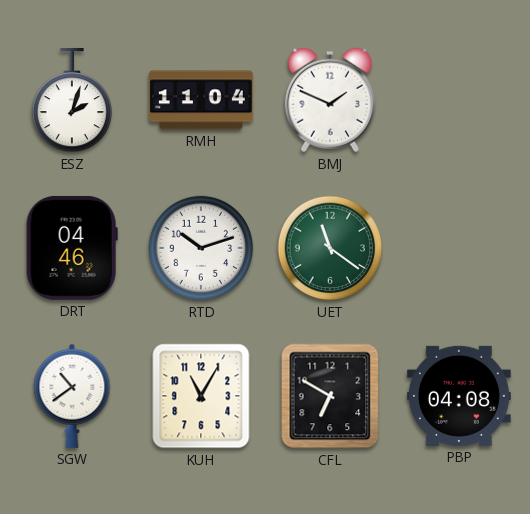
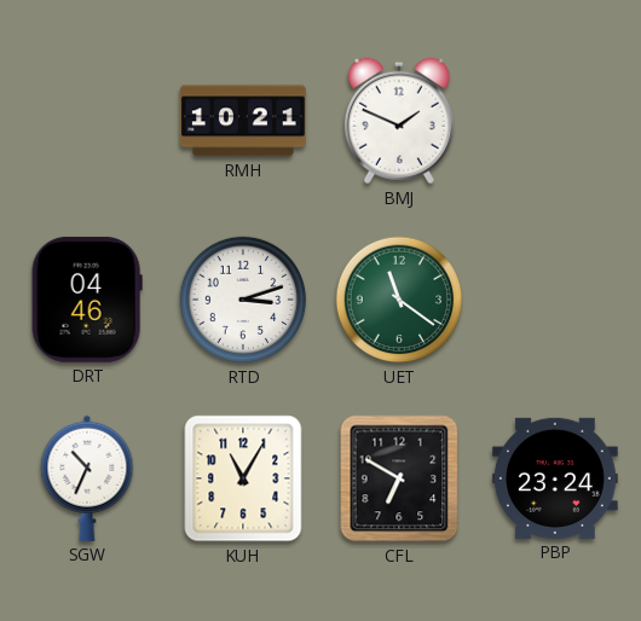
ESZ: 2:03 -> none
RMH: 11:04 -> 10:21
RTD: 10:12 -> 3:12
SGW: 10:39 -> 10:34
PBP: 04:08 -> 23:24
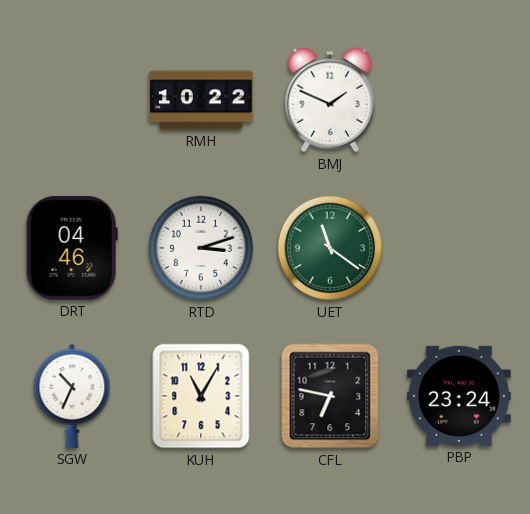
RMH: 10:21 -> 10:22
CFL: 6:50 -> 6:47
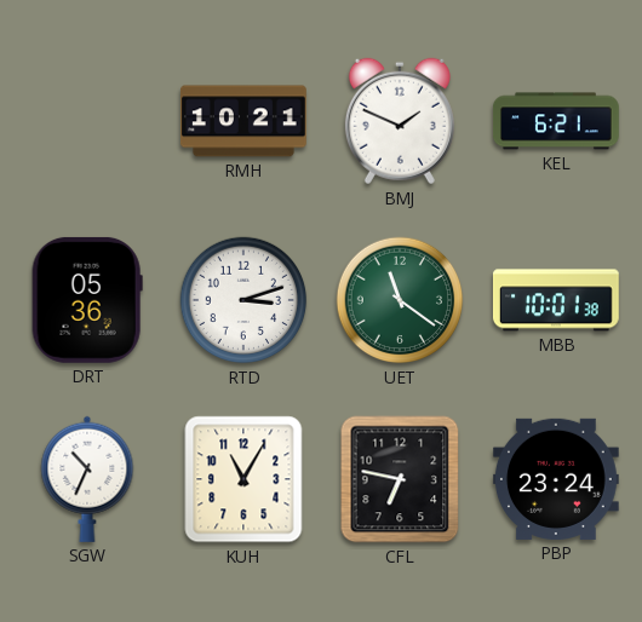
RMH: 10:22 -> 10:21
KEL: none -> 6:21
DRT: 04:46 -> 05:36
MBB: none -> 10:01
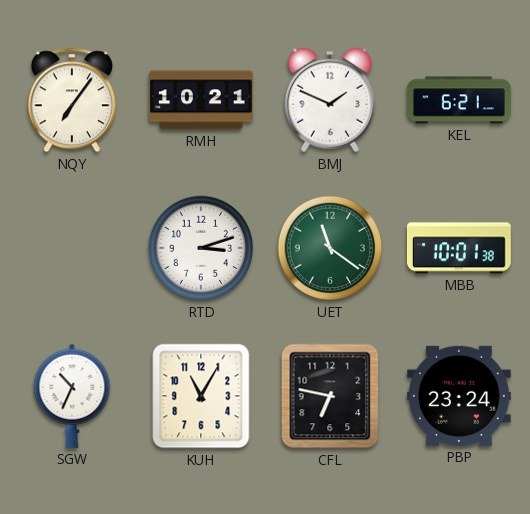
NQY: none -> 7:06
DRT: 05:36 -> none
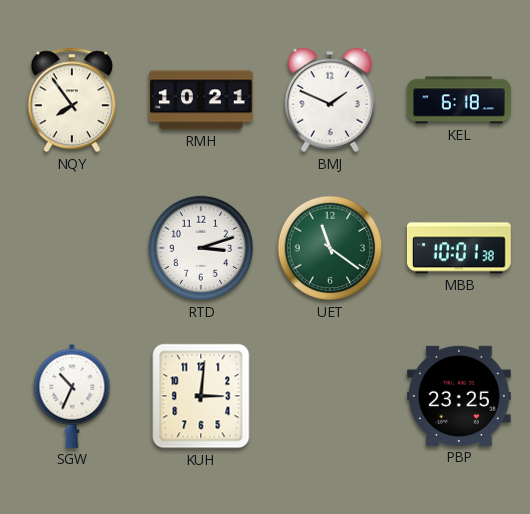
NQY: 7:06 -> 7:54
KEL: 6:21 -> 6:18
KUH: 11:05 -> 3:01
CFL: 6:47 -> none
PBP: 23:24 -> 23:25
